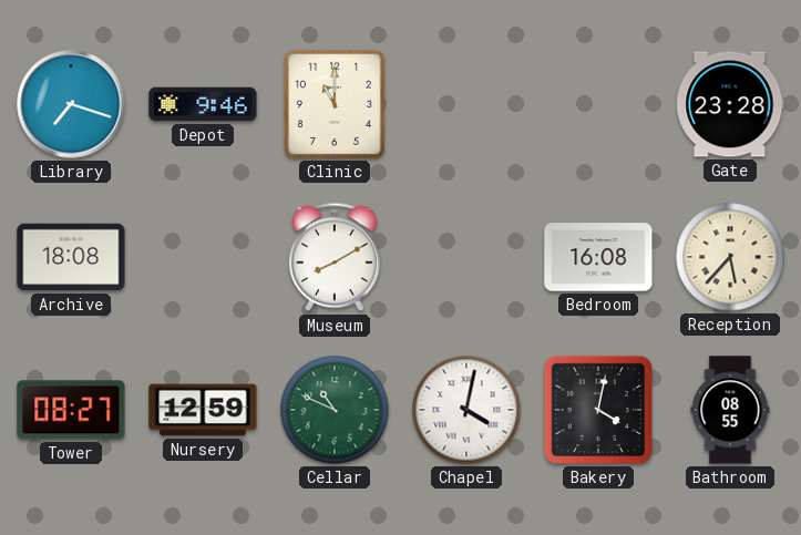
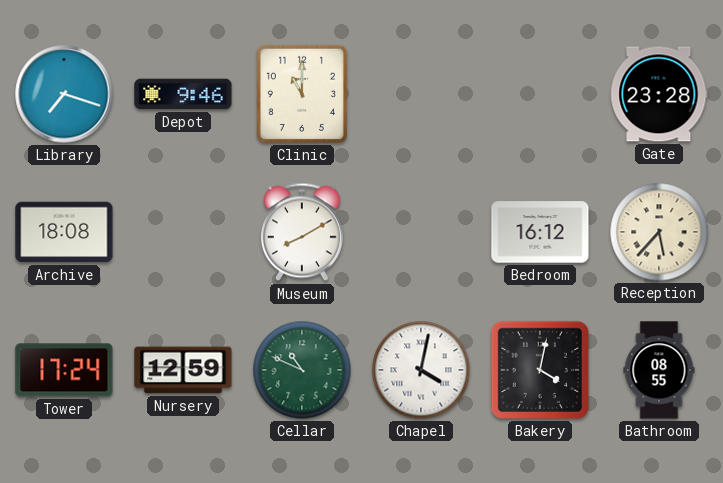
Bedroom: 16:08 -> 16:12
Tower: 08:27 -> 17:24
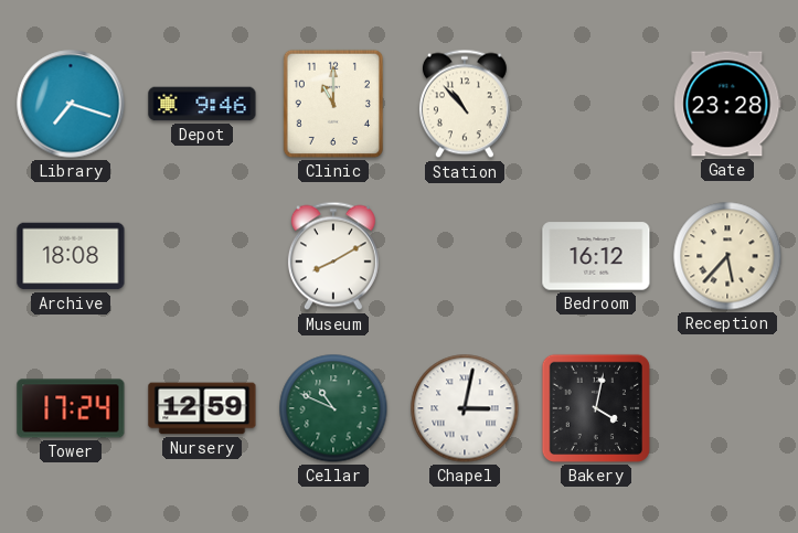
Station: none -> 10:53
Chapel: 4:02 -> 3:02
Bathroom: 08:55 -> none
